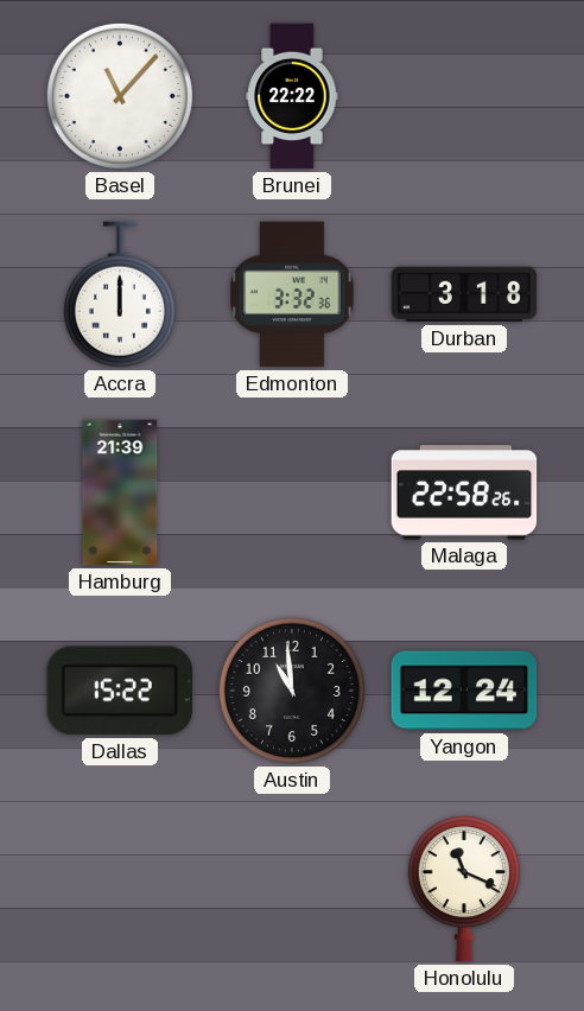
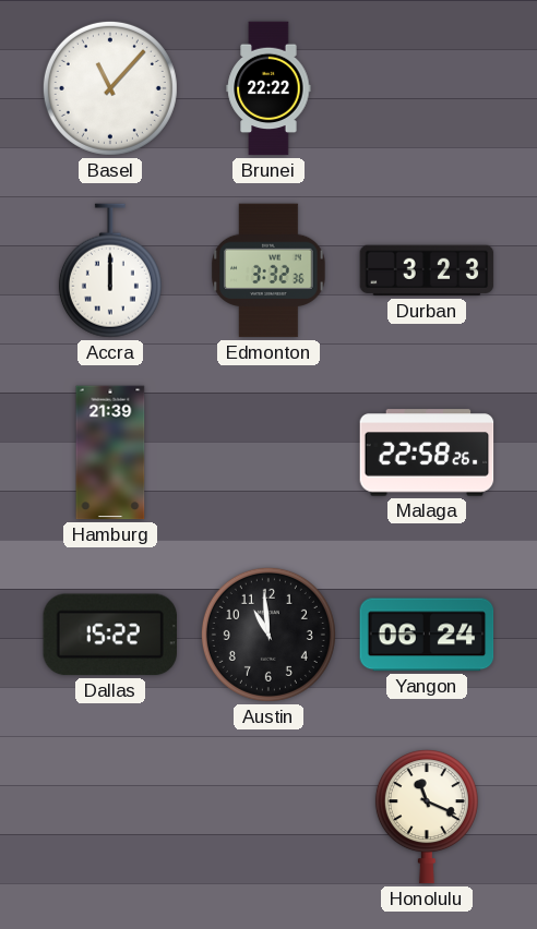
Durban: 3:18 -> 3:23
Yangon: 12:24 -> 06:24
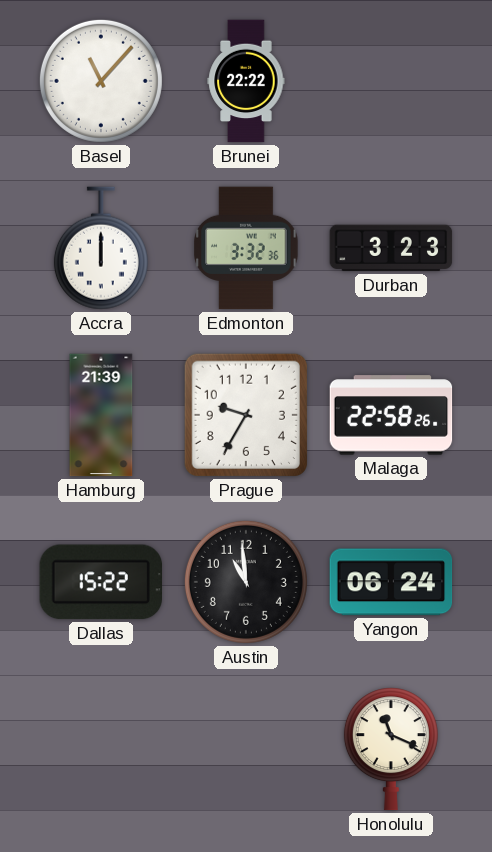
Prague: none -> 9:35
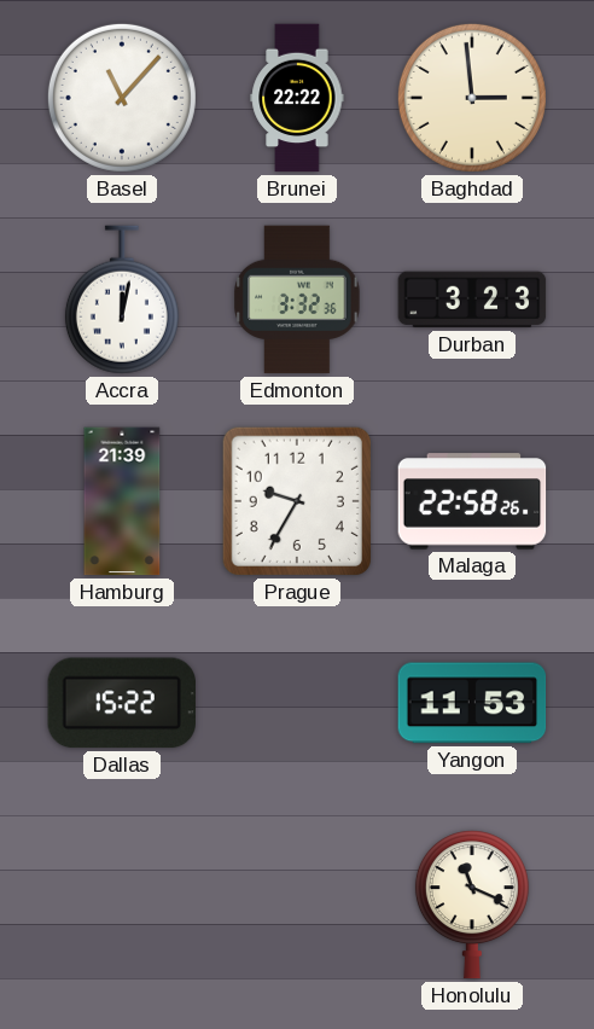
Baghdad: none -> 2:59
Accra: 12:00 -> 12:02
Austin: 10:59 -> none
Yangon: 06:24 -> 11:53
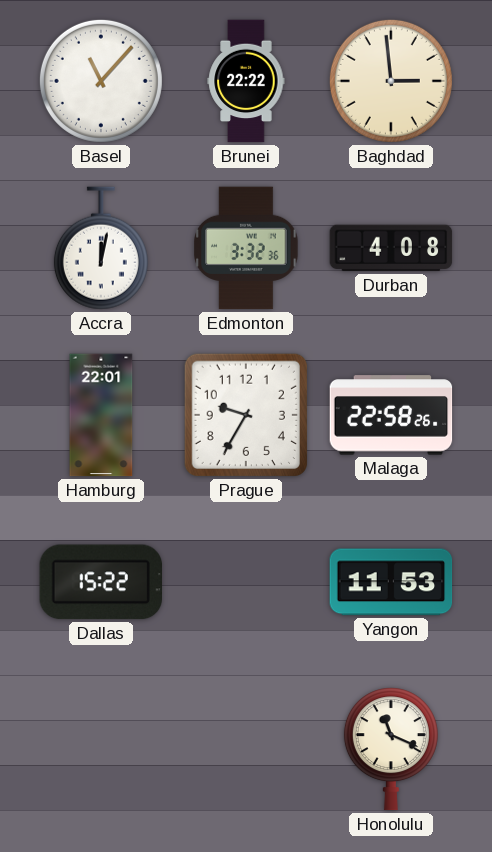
Durban: 3:23 -> 4:08
Hamburg: 21:39 -> 22:01
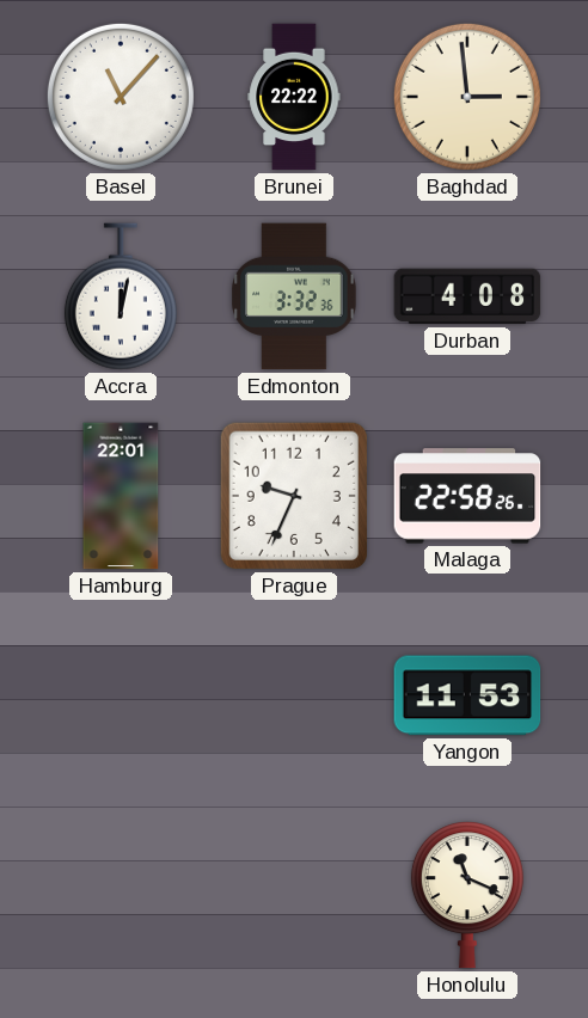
Prague: 9:35 -> 9:34
Dallas: 15:22 -> none
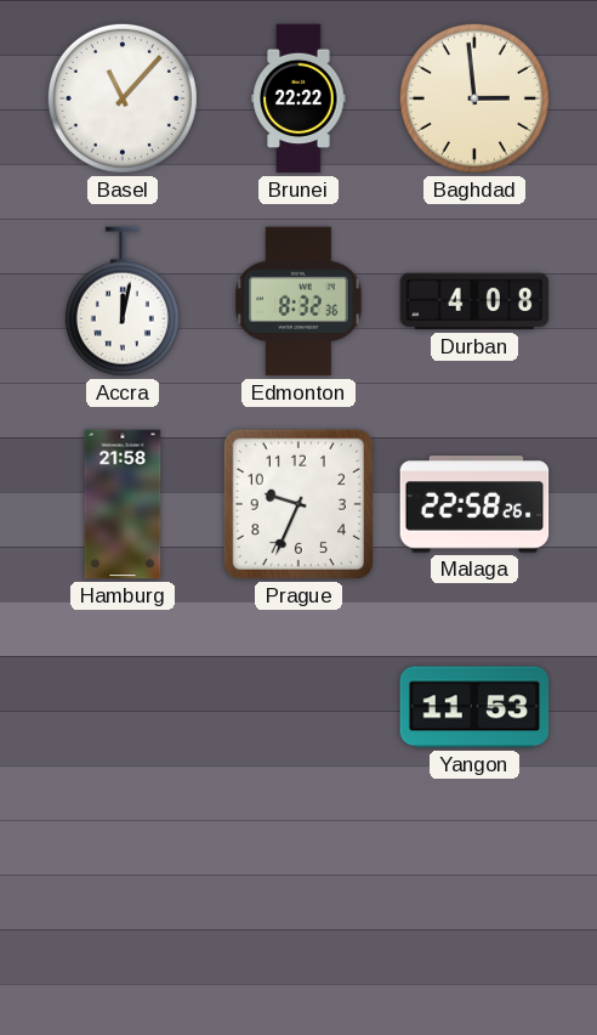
Edmonton: 3:32 -> 8:32
Hamburg: 22:01 -> 21:58
Honolulu: 11:19 -> none
